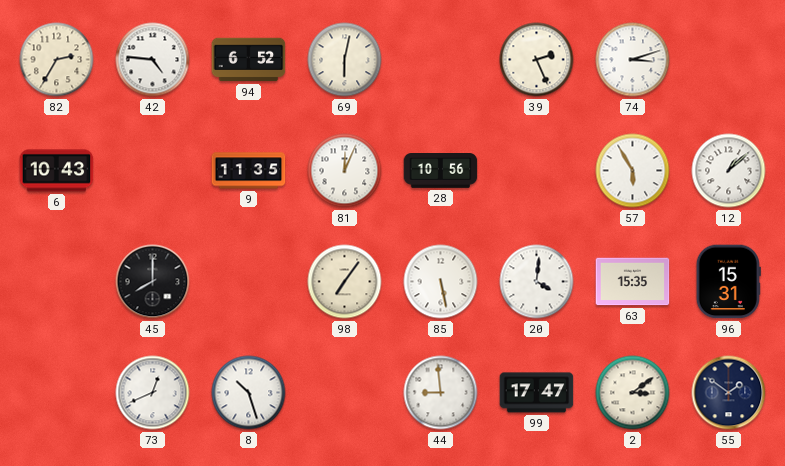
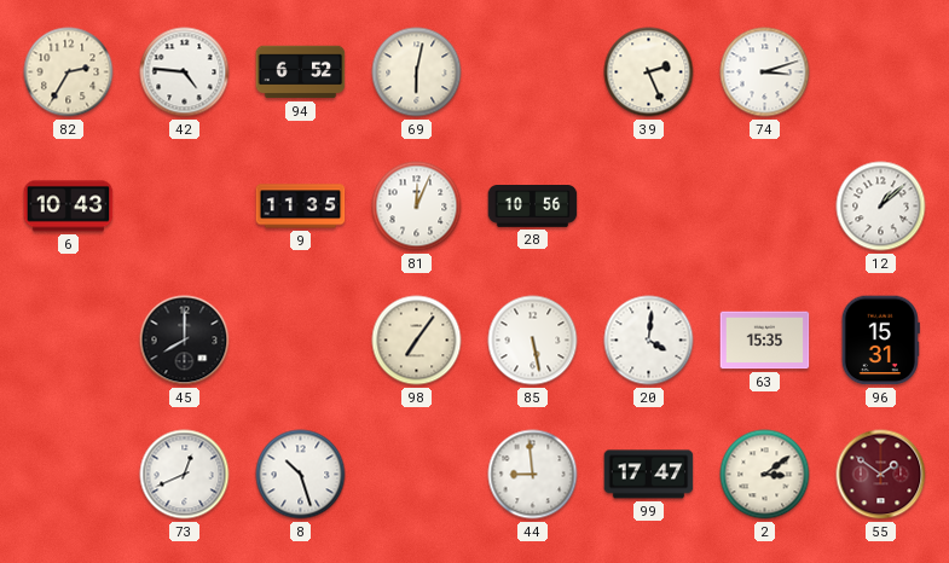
57: 5:55 -> none
55 dial: navy -> burgundy
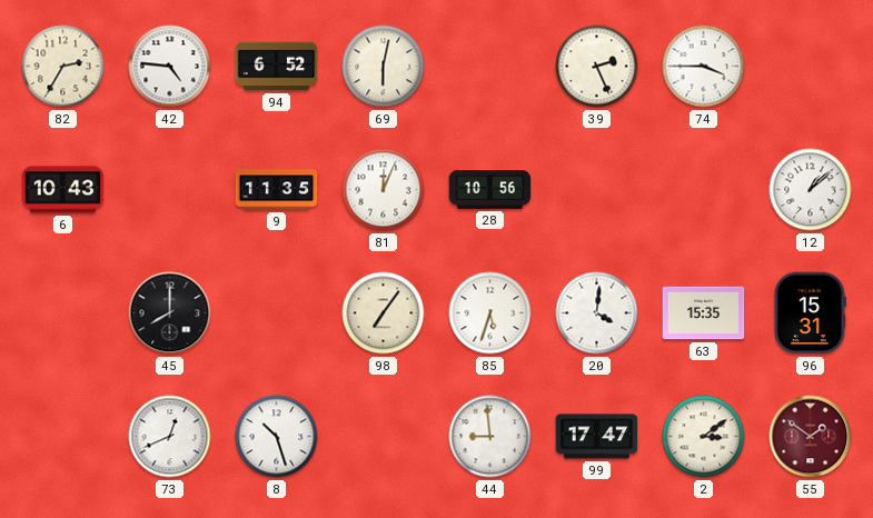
74: 3:12 -> 3:45
85: 5:28 -> 5:33
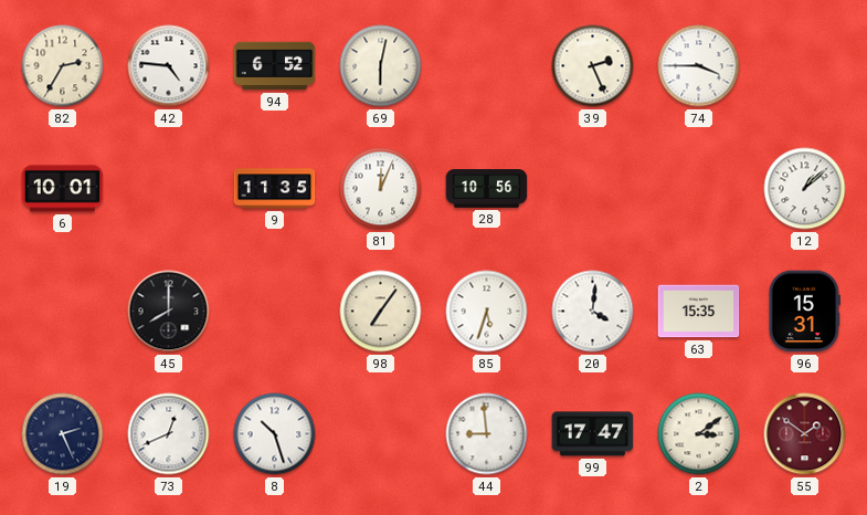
6: 10:43 -> 10:01
19: none -> 2:26
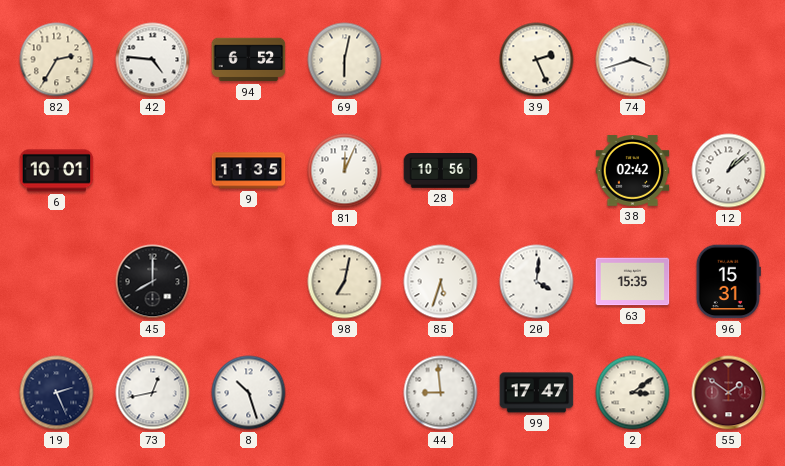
74: 3:45 -> 3:42
38: none -> 02:42
98: 7:06 -> 7:02
73: 12:41 -> 12:43
